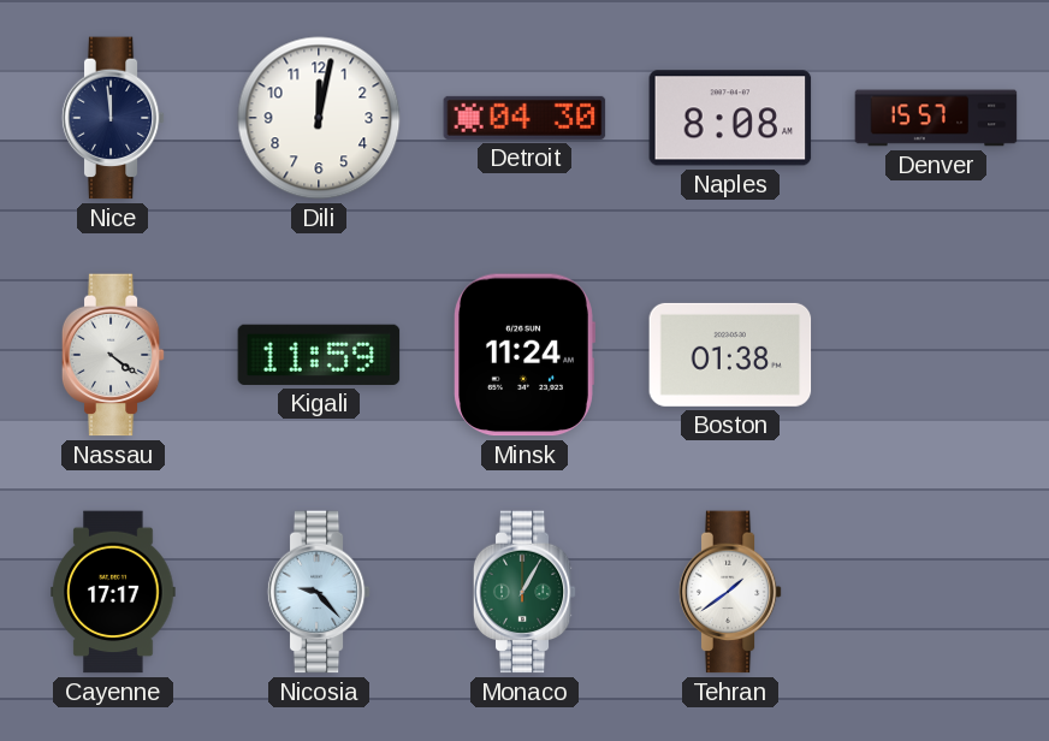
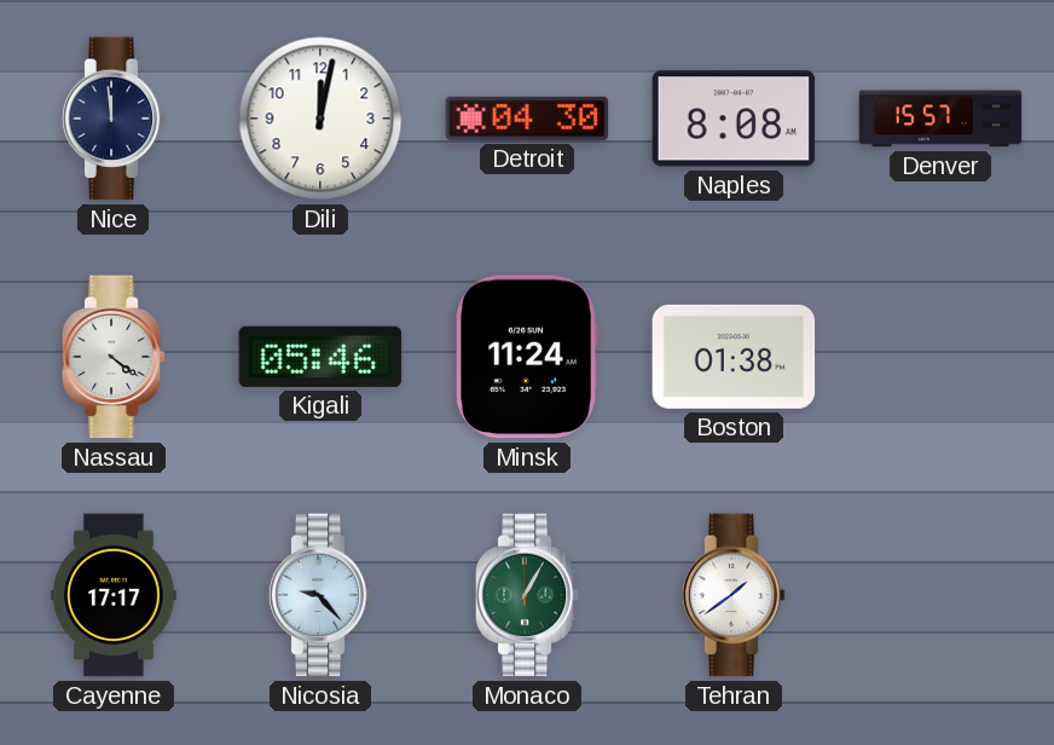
Kigali: 11:59 -> 05:46
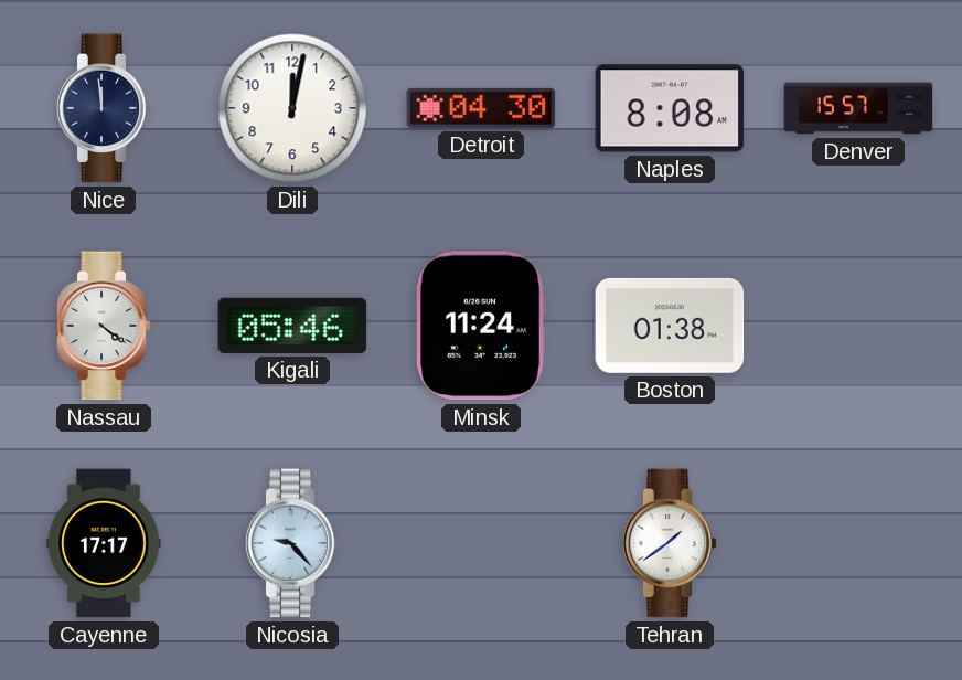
Monaco: 1:05 -> none
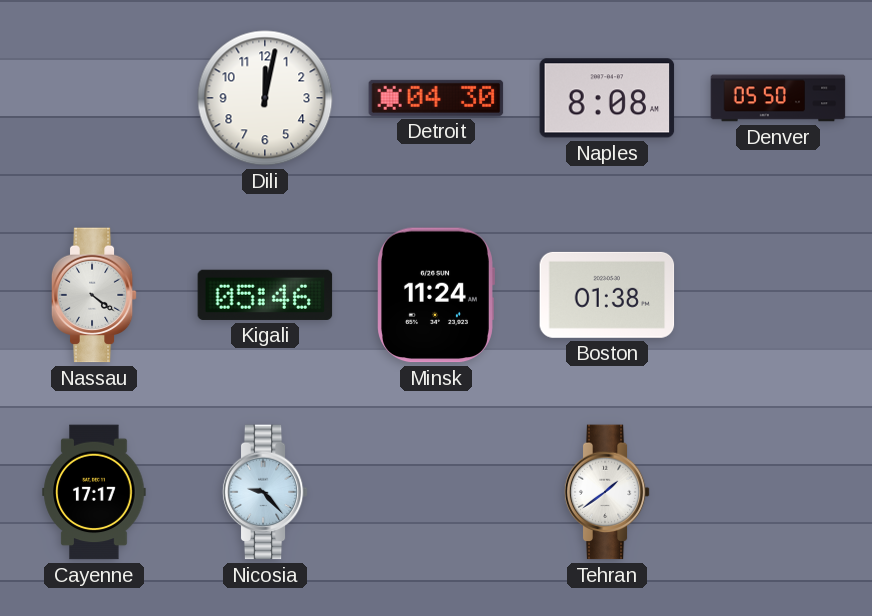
Nice: 11:59 -> none
Denver: 15:57 -> 05:50
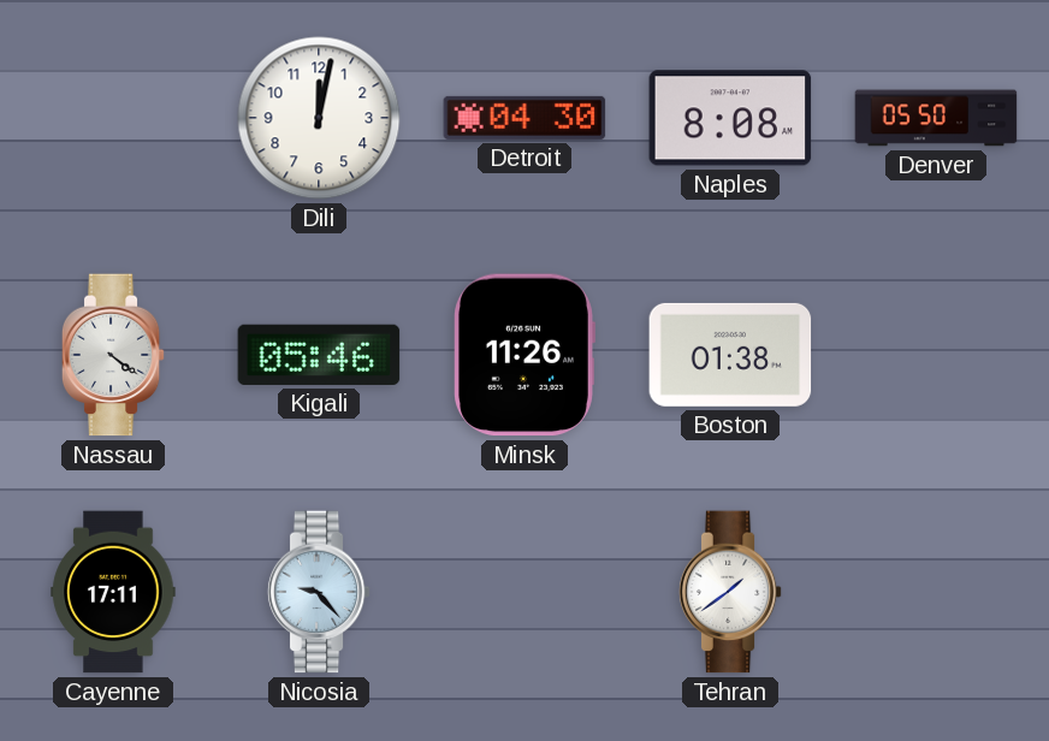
Minsk: 11:24 -> 11:26
Cayenne: 17:17 -> 17:11
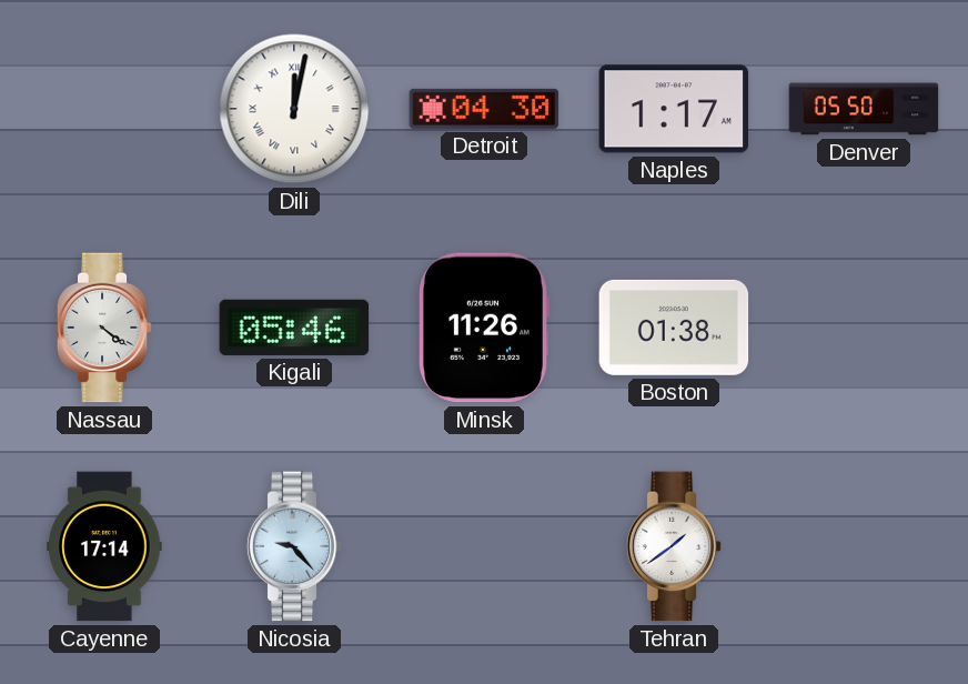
Dili numerals: Arabic -> Roman
Naples: 8:08 -> 1:17
Cayenne: 17:11 -> 17:14
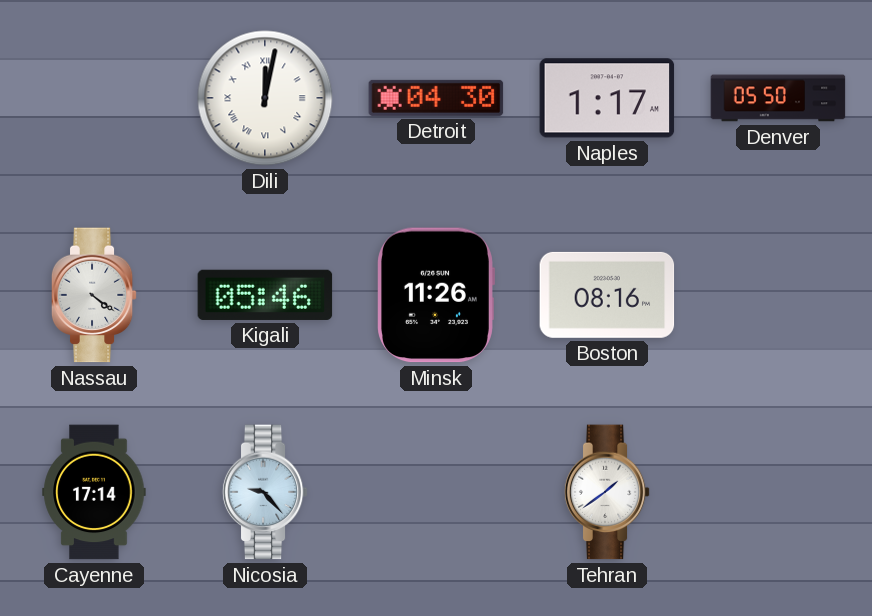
Boston: 01:38 -> 08:16
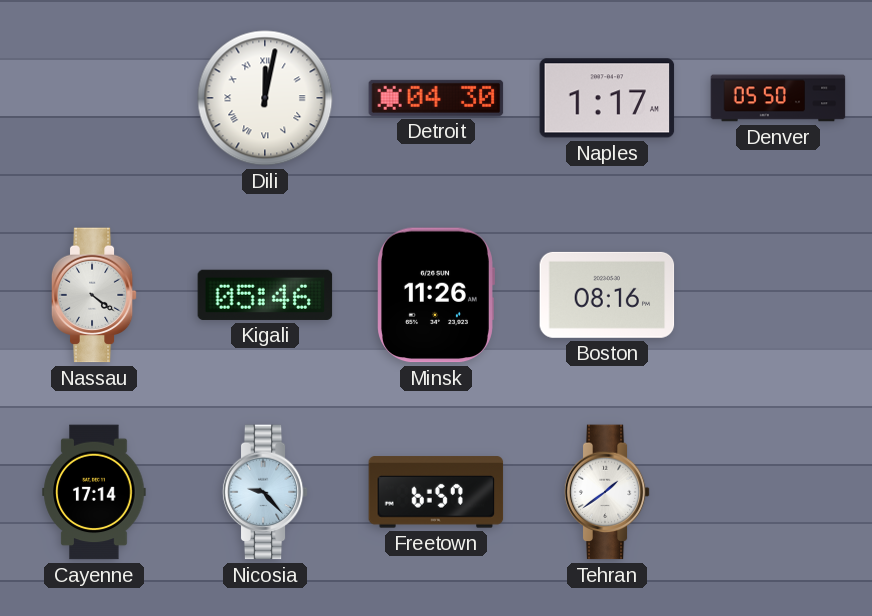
Freetown: none -> 6:57
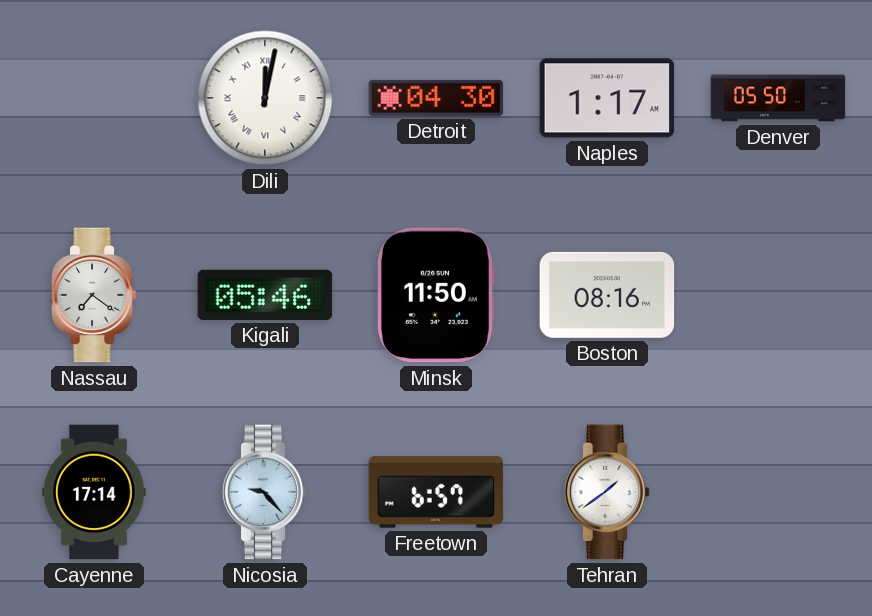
Nassau: 4:21 -> 7:21
Minsk: 11:26 -> 11:50
